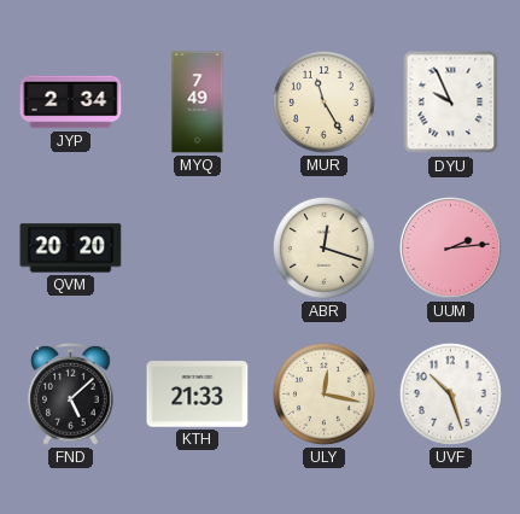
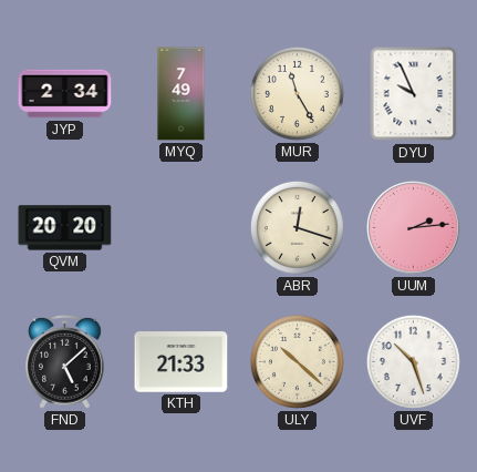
ULY: 12:17 -> 10:22
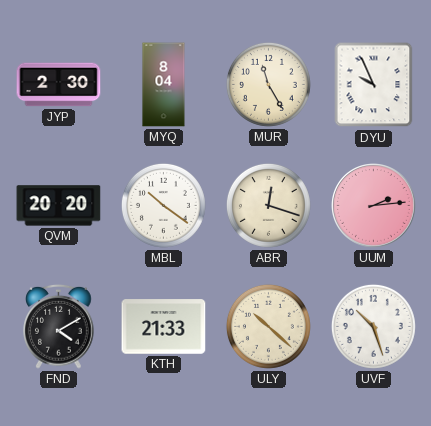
JYP: 2:34 -> 2:30
MYQ: 7:49 -> 8:04
MBL: none -> 10:21
FND: 5:08 -> 4:10
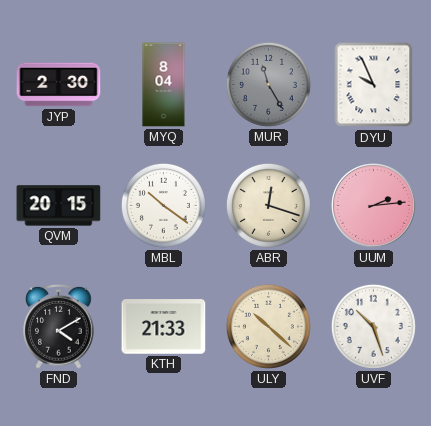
MUR dial: cream -> grey
QVM: 20:20 -> 20:15
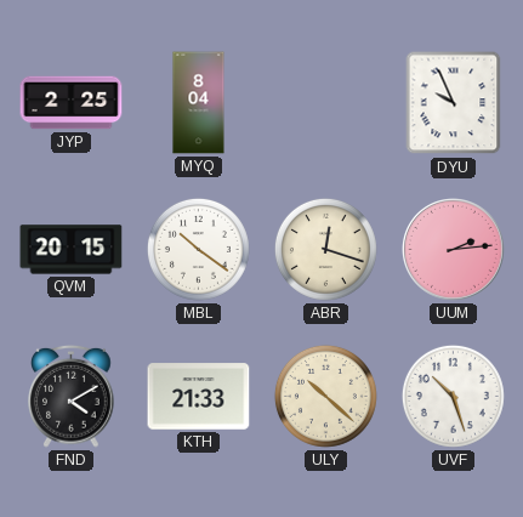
JYP: 2:30 -> 2:25
MUR: 11:25 -> none
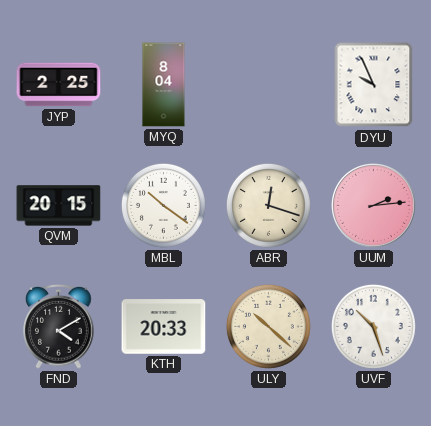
KTH: 21:33 -> 20:33
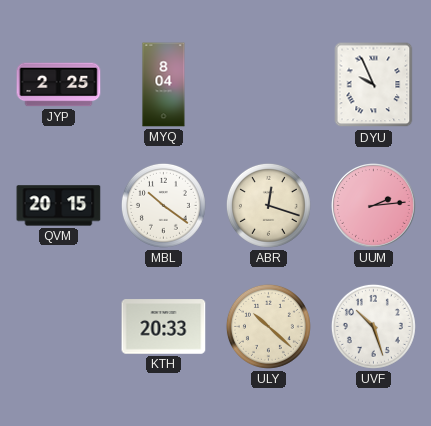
FND: 4:10 -> none
